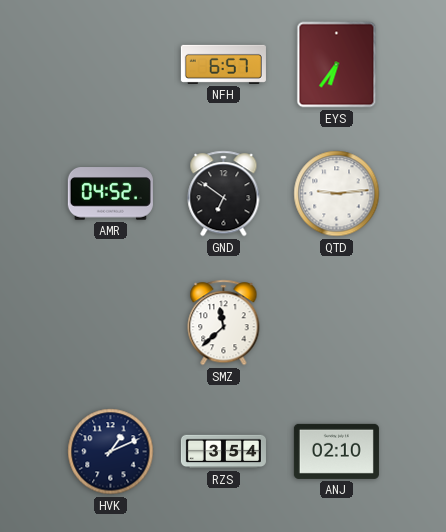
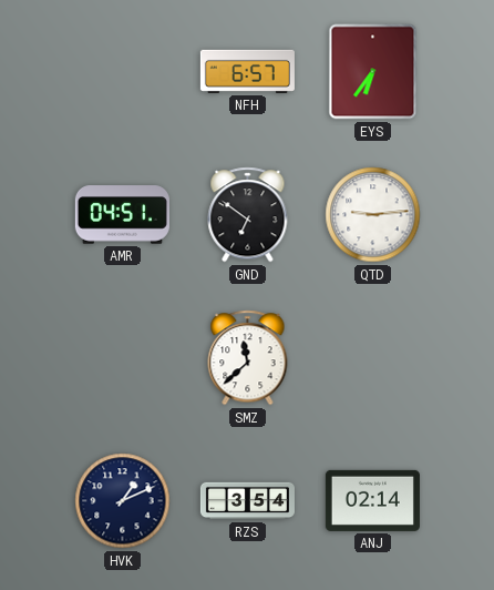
AMR: 04:52 -> 04:51
ANJ: 02:10 -> 02:14
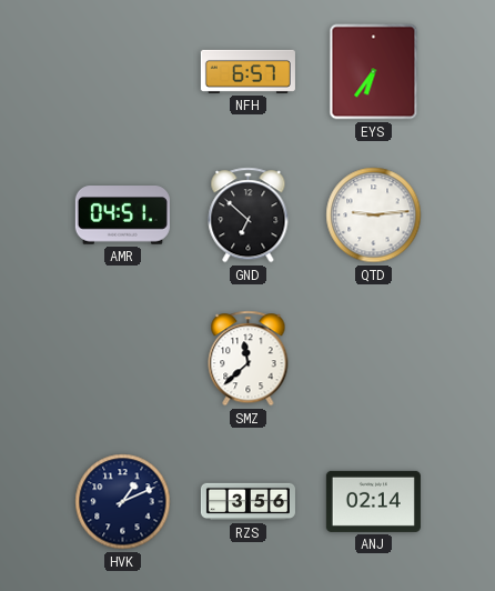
GND: 6:51 -> 6:52
RZS: 3:54 -> 3:56
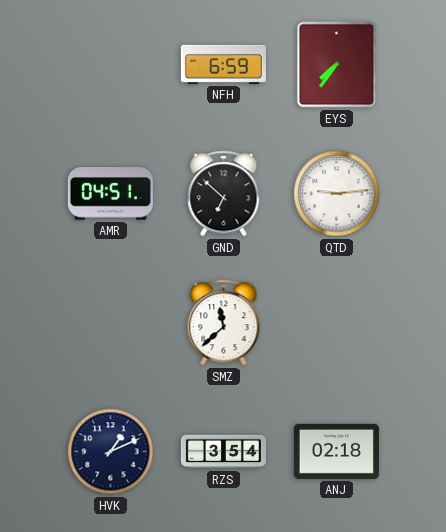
NFH: 6:57 -> 6:59
EYS: 6:36 -> 7:36
RZS: 3:56 -> 3:54
ANJ: 02:14 -> 02:18
